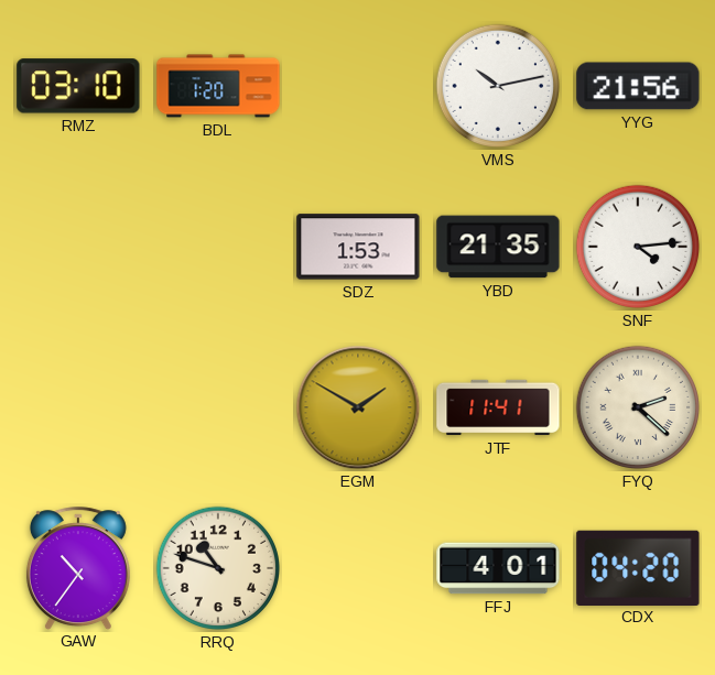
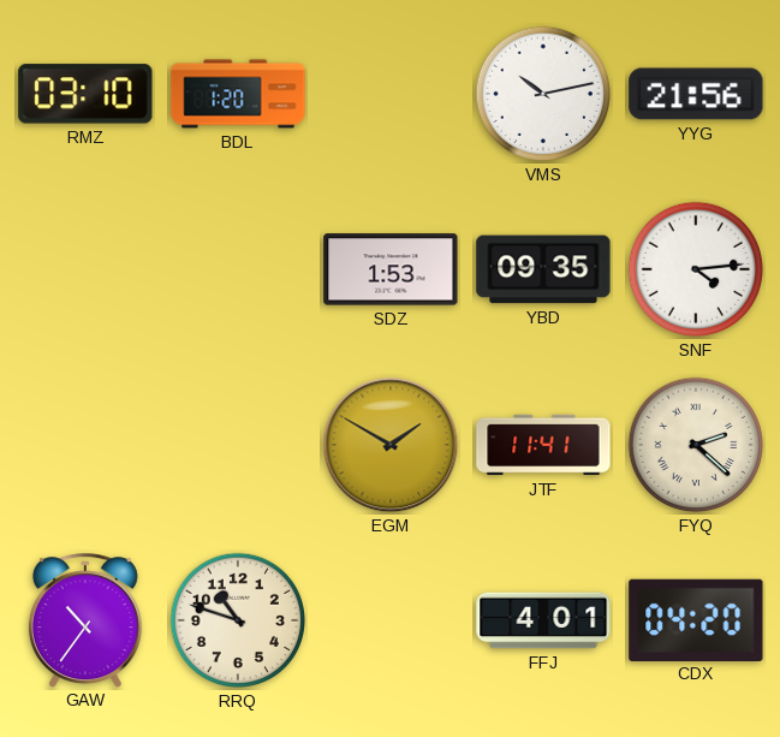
YBD: 21:35 -> 09:35
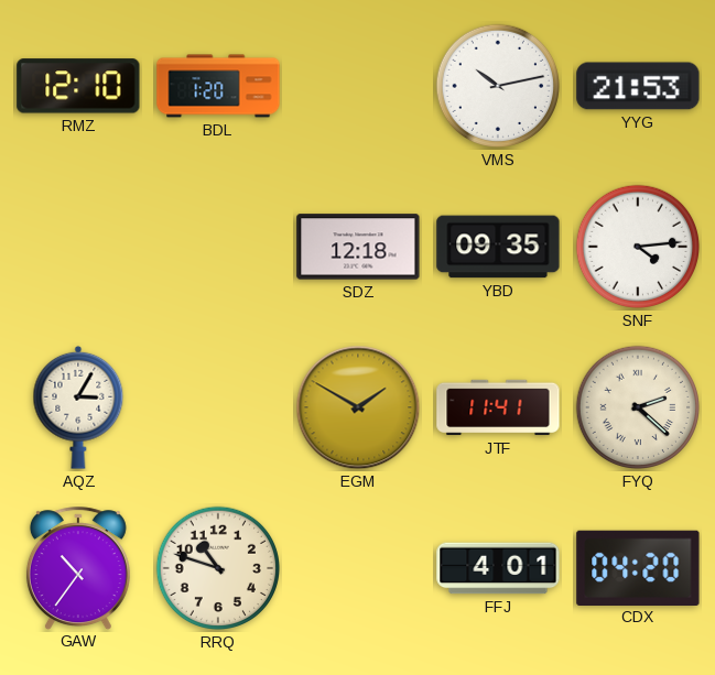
RMZ: 03:10 -> 12:10
YYG: 21:56 -> 21:53
SDZ: 1:53 -> 12:18
AQZ: none -> 3:05
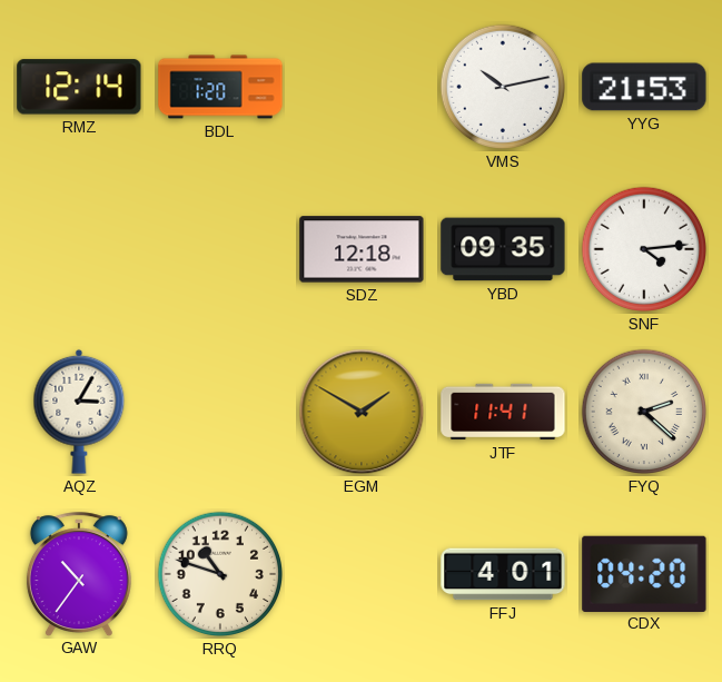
RMZ: 12:10 -> 12:14
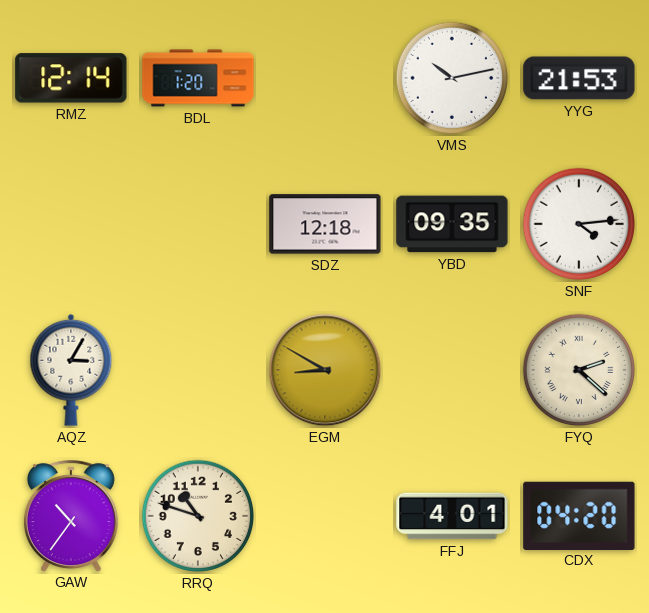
EGM: 1:50 -> 8:50
JTF: 11:41 -> none
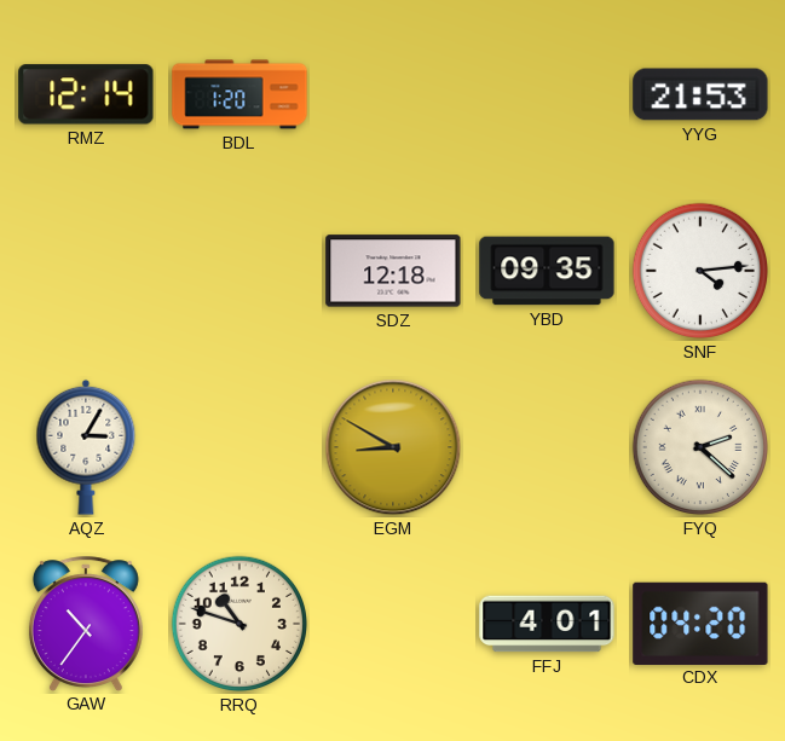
VMS: 10:13 -> none
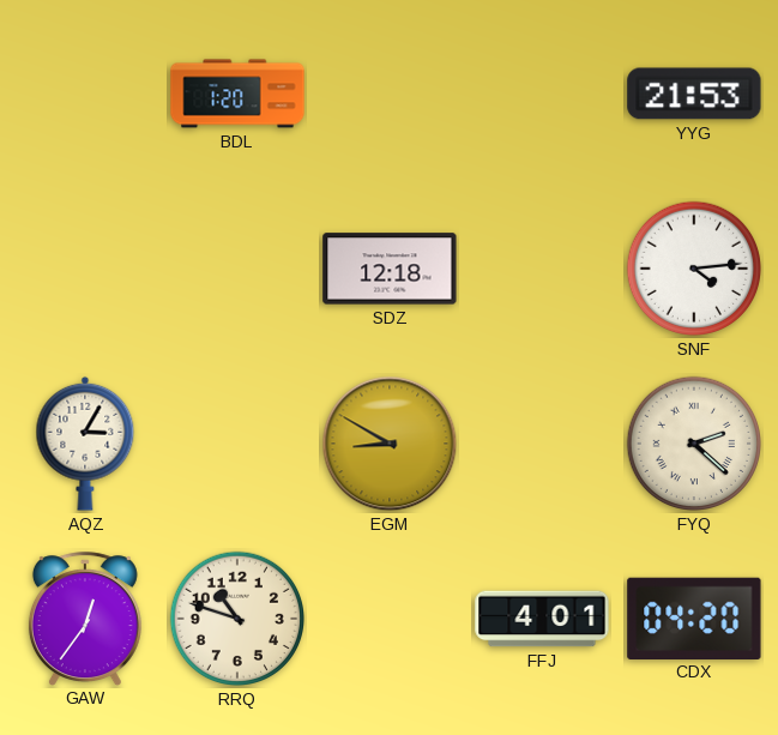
RMZ: 12:14 -> none
YBD: 09:35 -> none
GAW: 10:36 -> 12:36
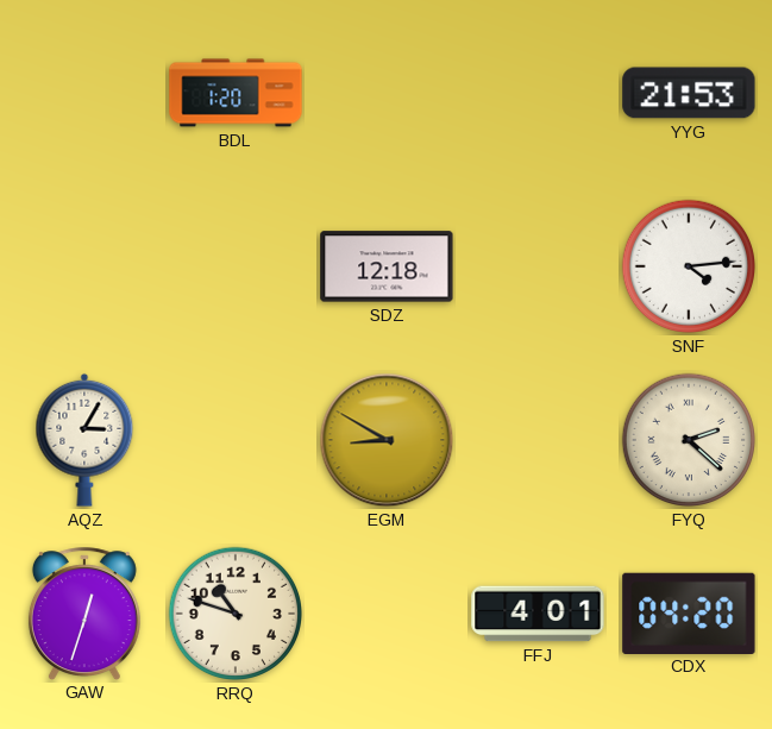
GAW: 12:36 -> 12:33
